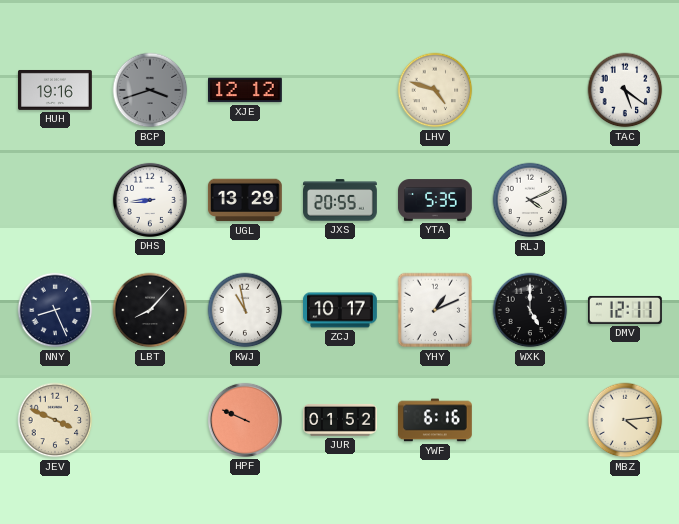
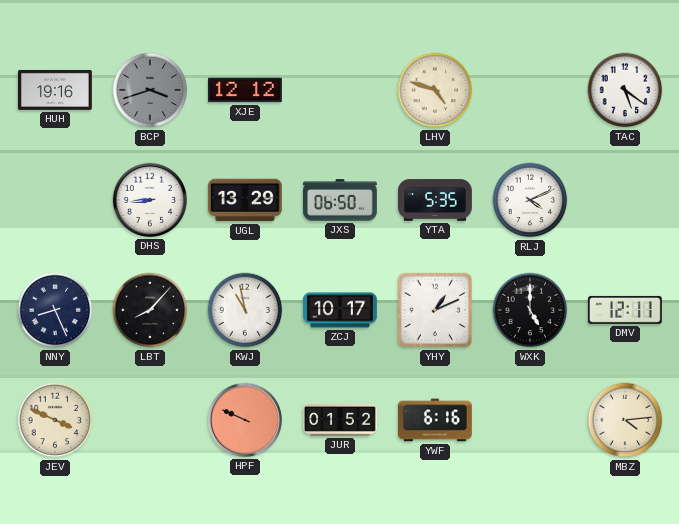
JXS: 20:55 -> 06:50
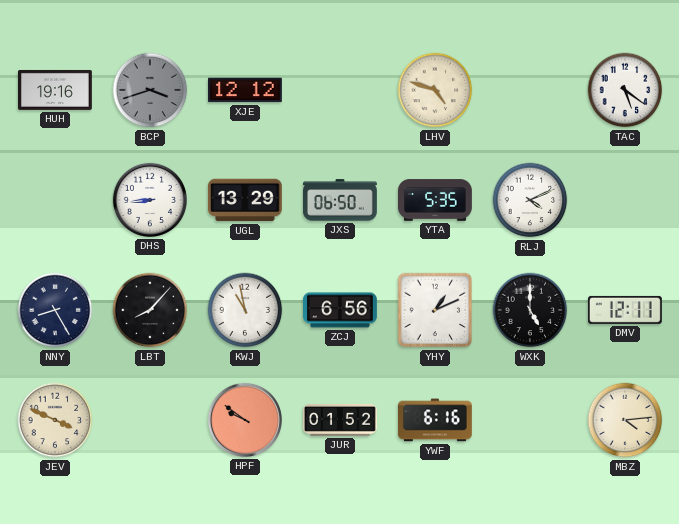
NNY: 8:26 -> 8:25
ZCJ: 10:17 -> 6:56
HPF: 9:49 -> 9:51
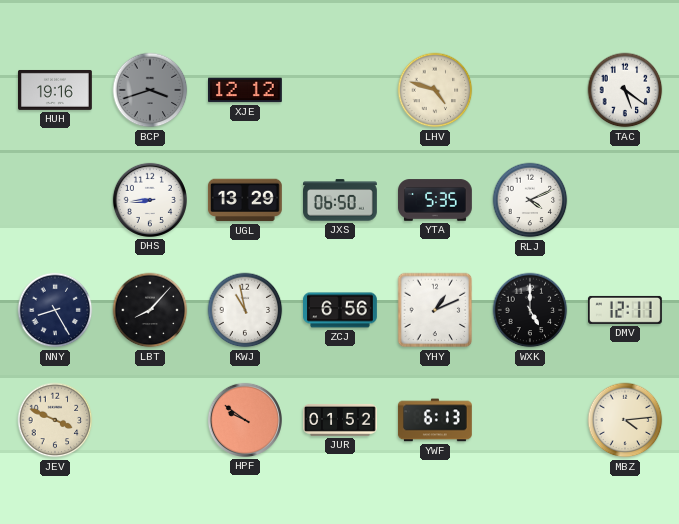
YWF: 6:16 -> 6:13
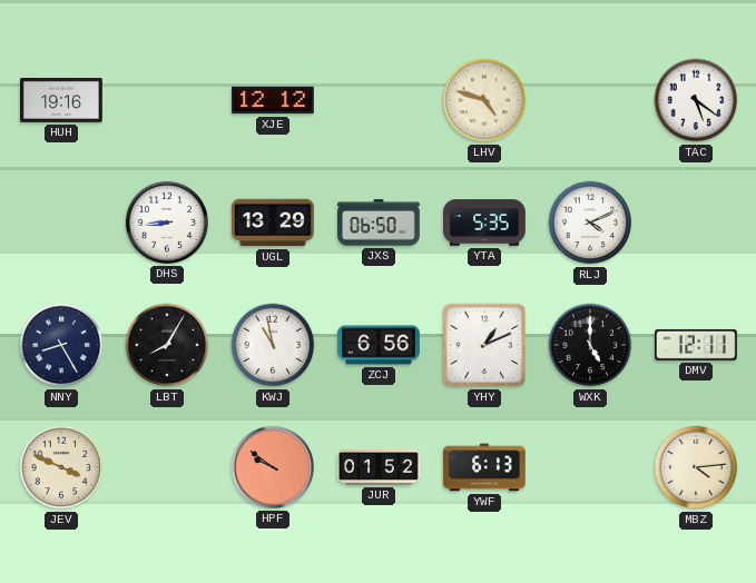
BCP: 3:42 -> none
LBT: 8:07 -> 8:05
